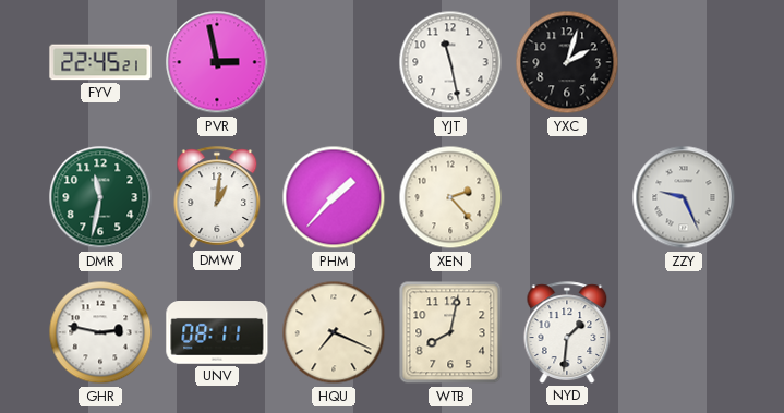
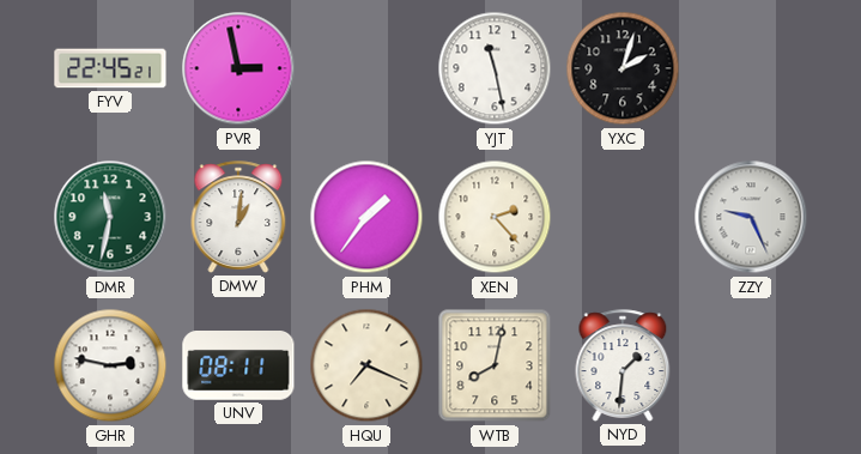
PHM: 1:37 -> 1:36
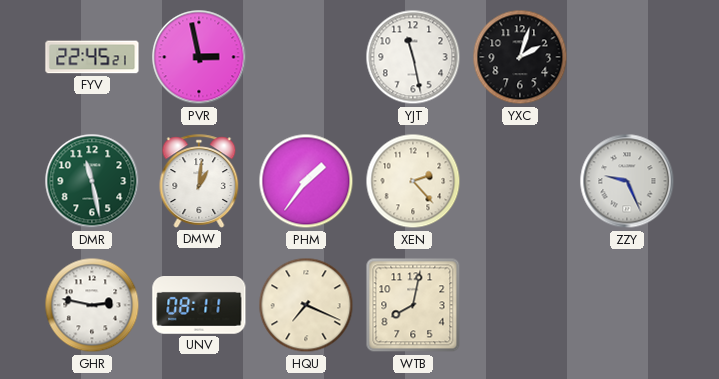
DMR: 11:32 -> 11:28
NYD: 1:31 -> none
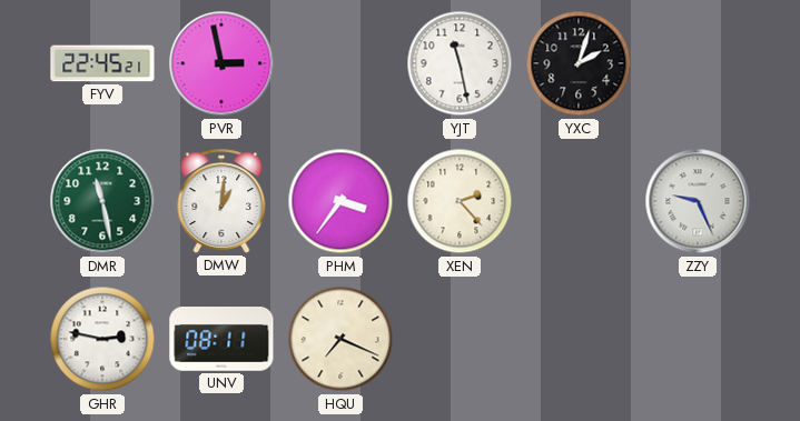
PHM: 1:36 -> 3:36
WTB: 8:02 -> none
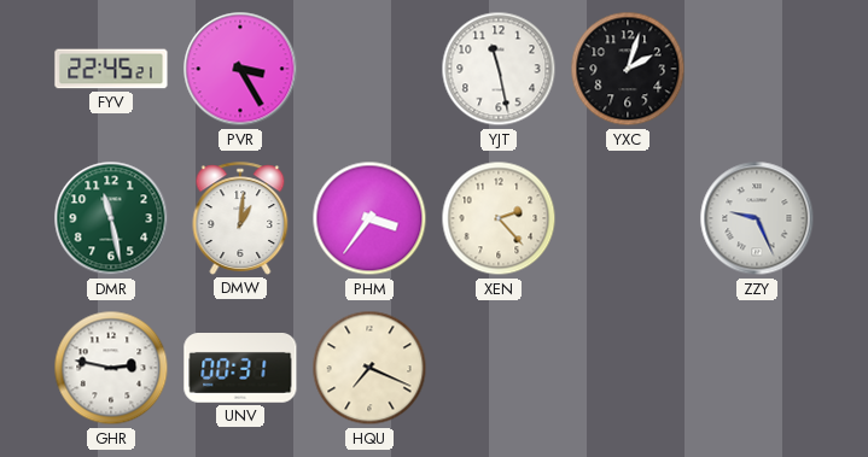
PVR: 2:58 -> 3:25
UNV: 08:11 -> 00:31
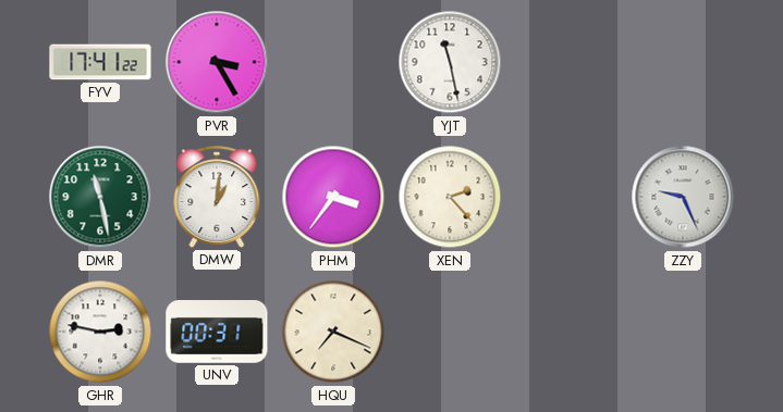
FYV: 22:45 -> 17:41
YXC: 2:03 -> none
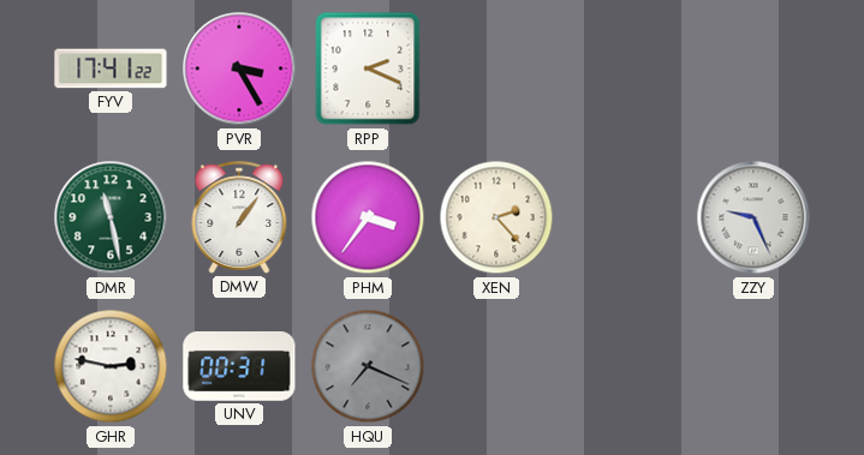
RPP: none -> 2:19
YJT: 11:28 -> none
DMW: 1:01 -> 1:06
HQU dial: cream -> grey
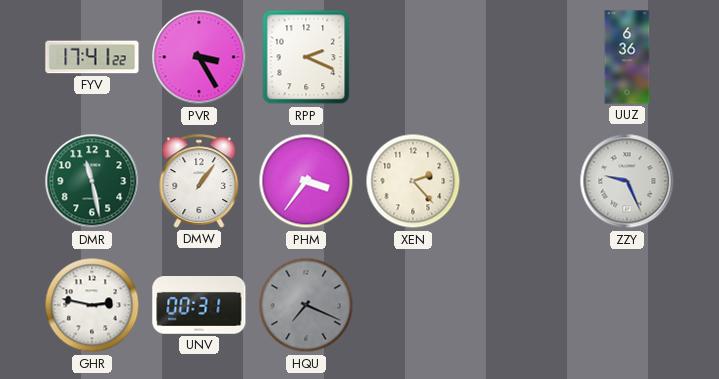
UUZ: none -> 6:36
